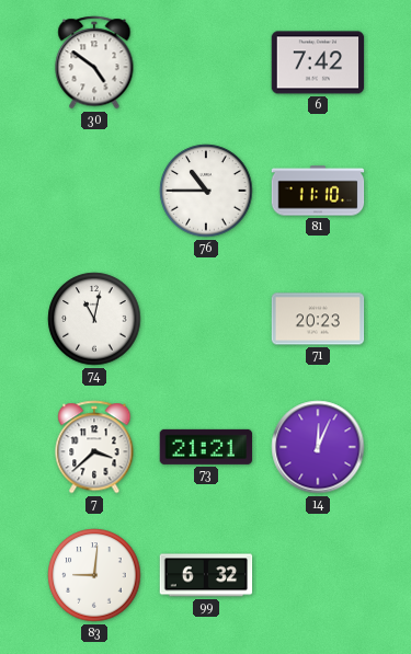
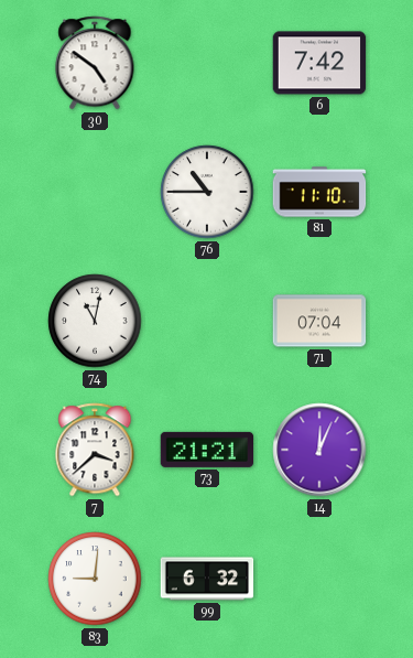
71: 20:23 -> 07:04
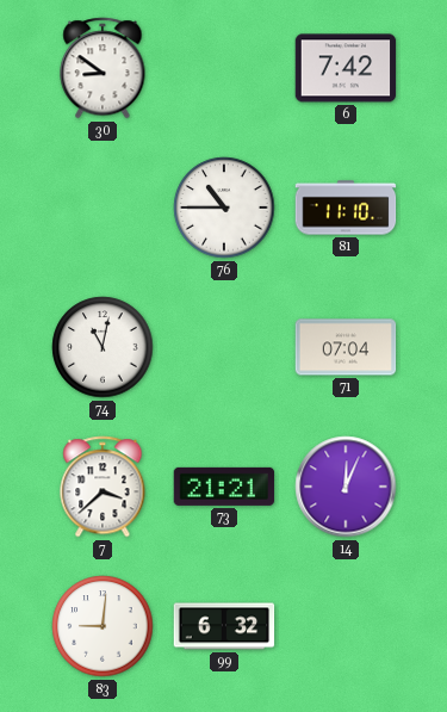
30: 4:51 -> 8:51
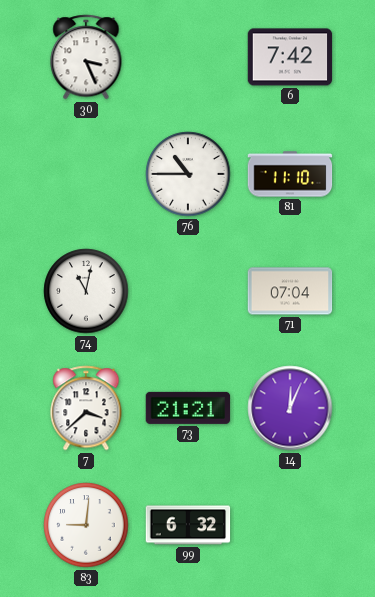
30: 8:51 -> 3:26
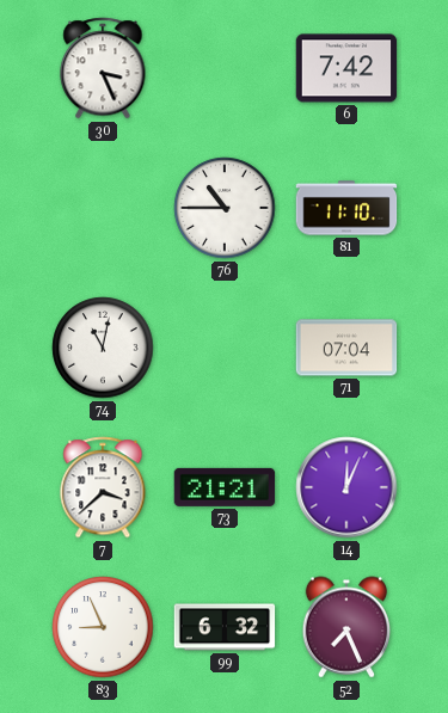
83: 9:01 -> 8:56
52: none -> 7:26
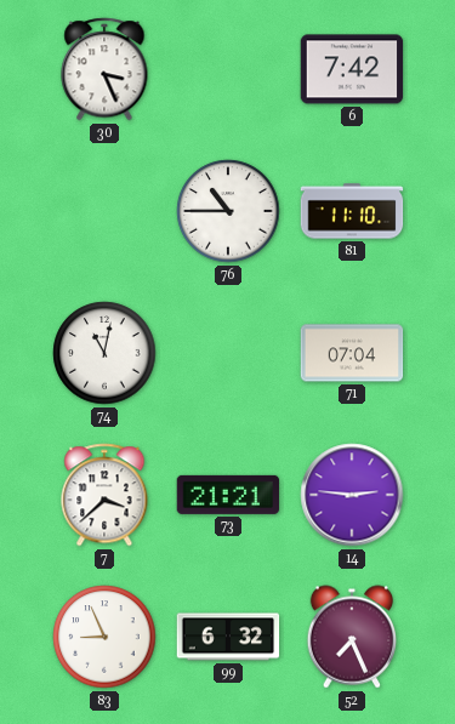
14: 12:04 -> 2:46
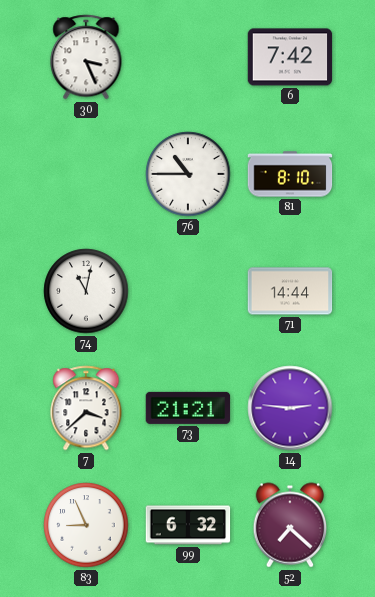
81: 11:10 -> 8:10
71: 07:04 -> 14:44
52: 7:26 -> 7:22
